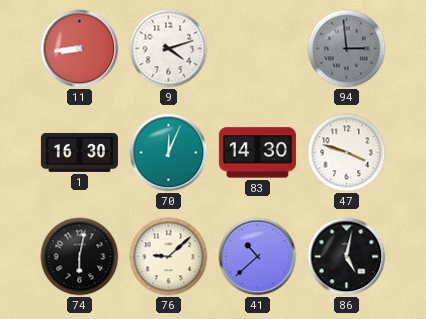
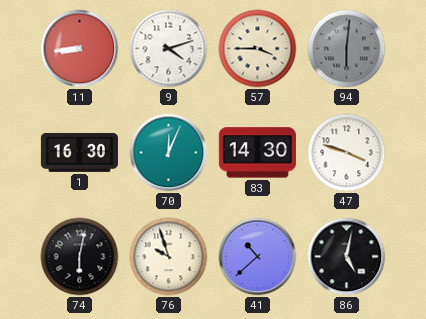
57: none -> 3:45
94: 2:59 -> 6:01
76: 9:08 -> 9:57
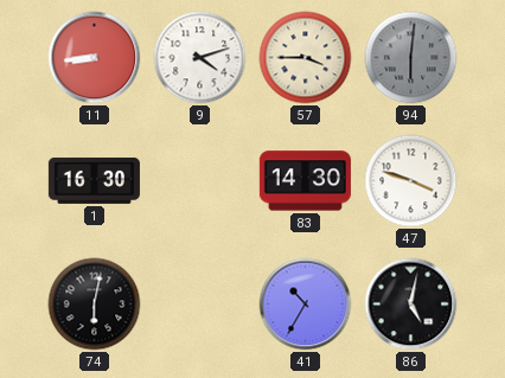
70: 12:04 -> none
76: 9:57 -> none
41: 10:38 -> 10:35
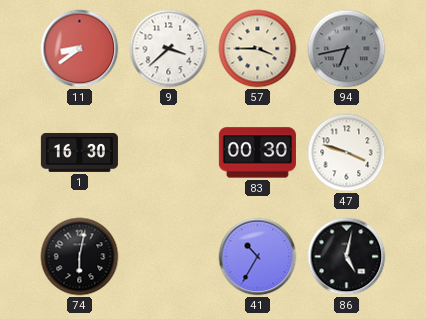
11: 8:44 -> 8:39
9: 4:12 -> 3:38
94: 6:01 -> 6:43
83: 14:30 -> 00:30
